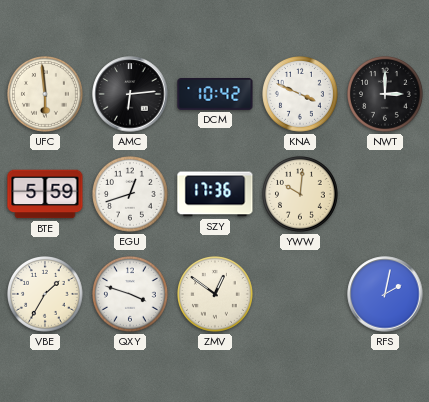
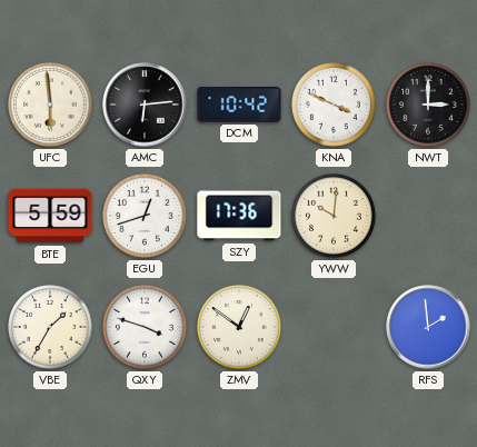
RFS: 2:02 -> 1:59
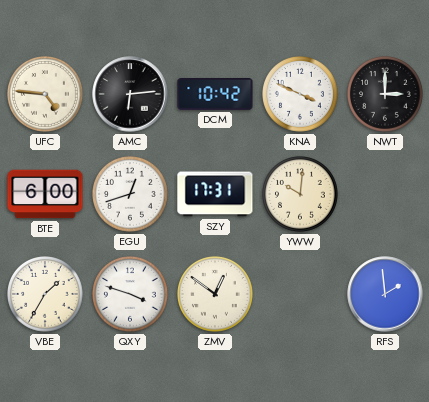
UFC: 5:59 -> 4:46
BTE: 5:59 -> 6:00
SZY: 17:36 -> 17:31
